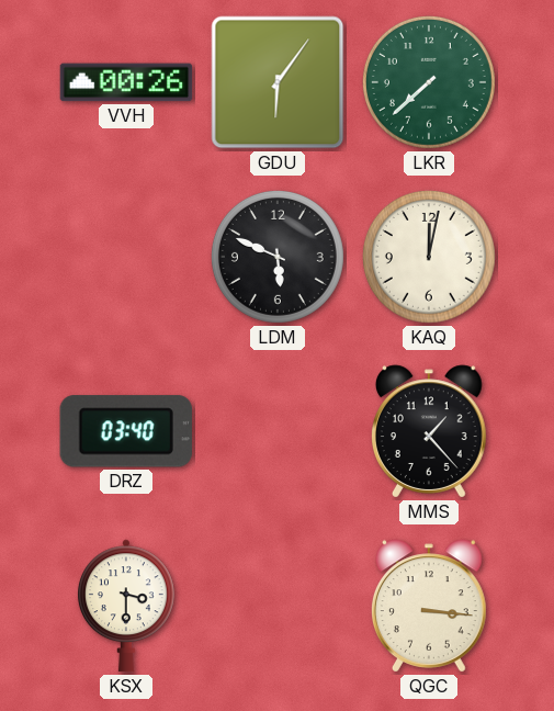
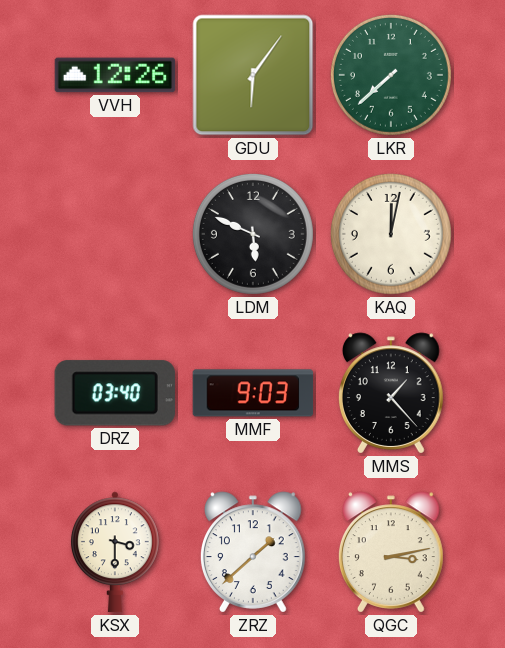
VVH: 00:26 -> 12:26
MMF: none -> 9:03
ZRZ: none -> 1:38
QGC: 3:16 -> 3:13
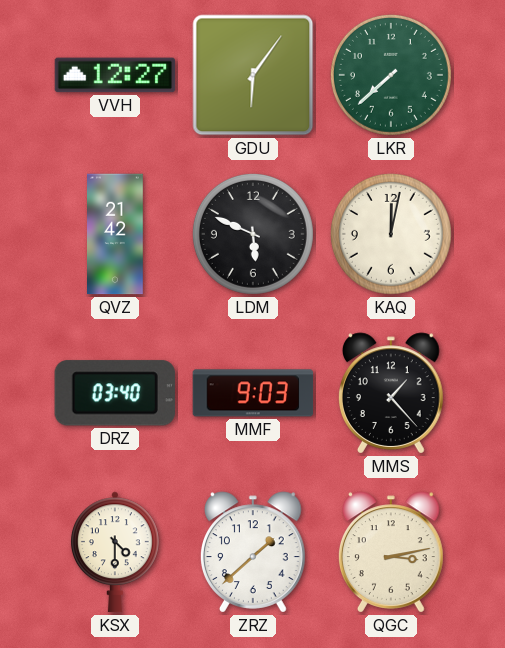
VVH: 12:26 -> 12:27
QVZ: none -> 21:42
KSX: 3:30 -> 4:30
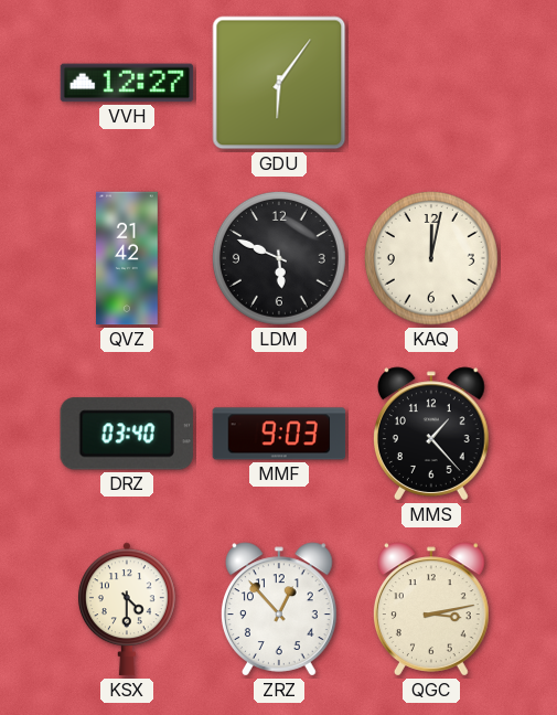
LKR: 7:38 -> none
ZRZ: 1:38 -> 12:53
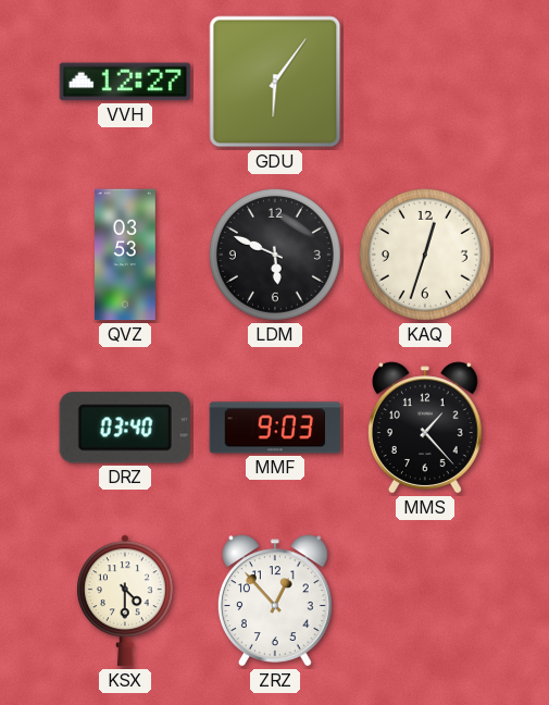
QVZ: 21:42 -> 03:53
KAQ: 12:02 -> 12:33
QGC: 3:13 -> none
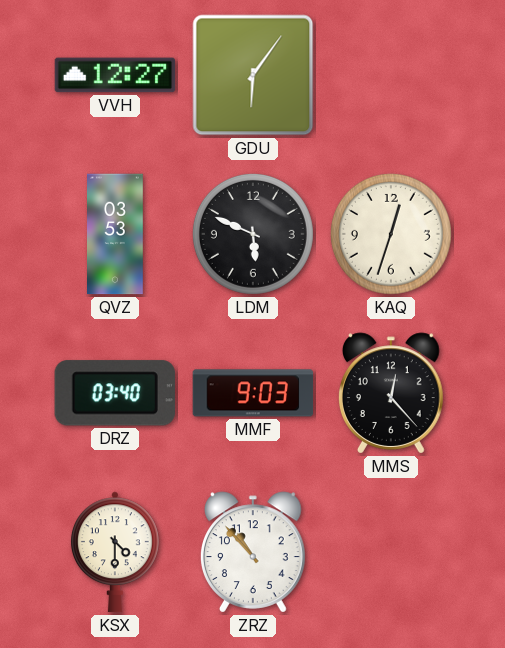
MMS: 1:23 -> 12:23
ZRZ: 12:53 -> 10:53
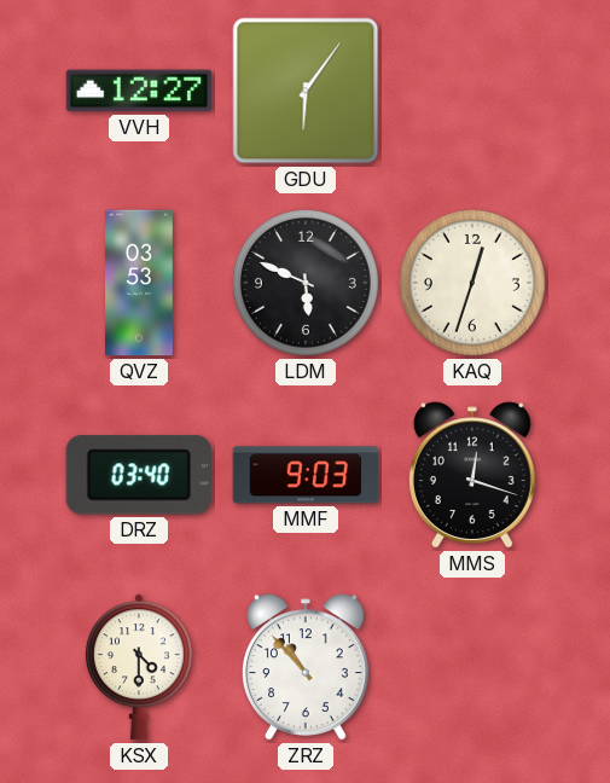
MMS: 12:23 -> 12:18
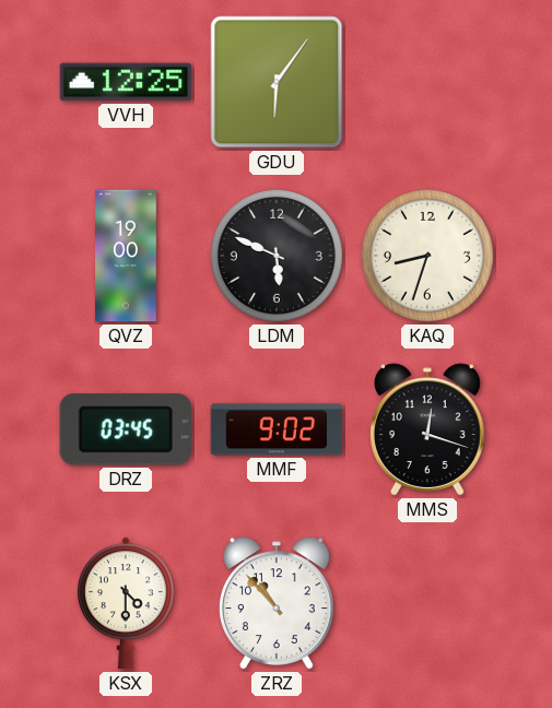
VVH: 12:27 -> 12:25
QVZ: 03:53 -> 19:00
KAQ: 12:33 -> 8:33
DRZ: 03:40 -> 03:45
MMF: 9:03 -> 9:02
